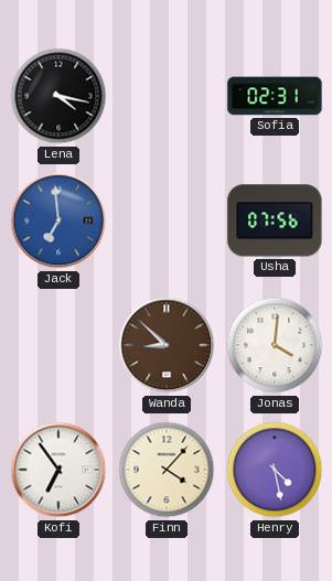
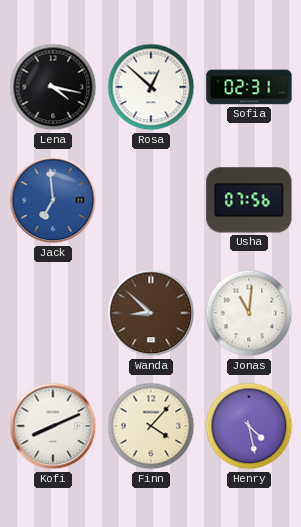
Rosa: none -> 12:52
Jonas: 4:01 -> 11:01
Kofi: 6:54 -> 8:11
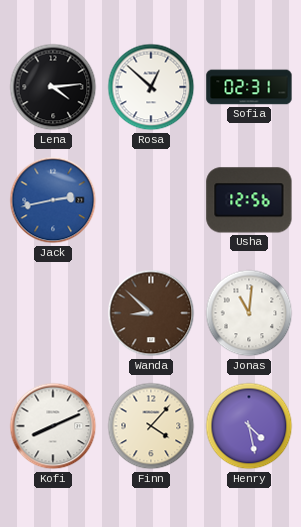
Lena: 4:17 -> 4:14
Jack: 6:59 -> 2:43
Usha: 07:56 -> 12:56
